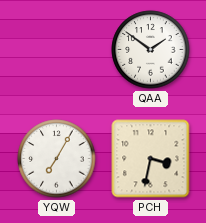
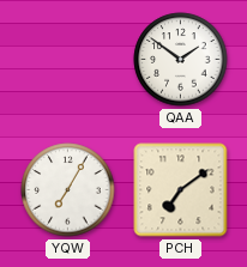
PCH: 3:32 -> 7:09
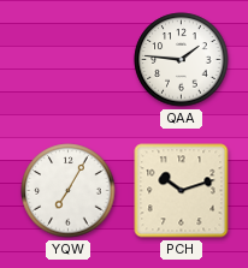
QAA: 1:51 -> 1:46
PCH: 7:09 -> 10:12
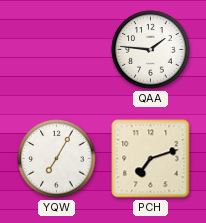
PCH: 10:12 -> 7:12
